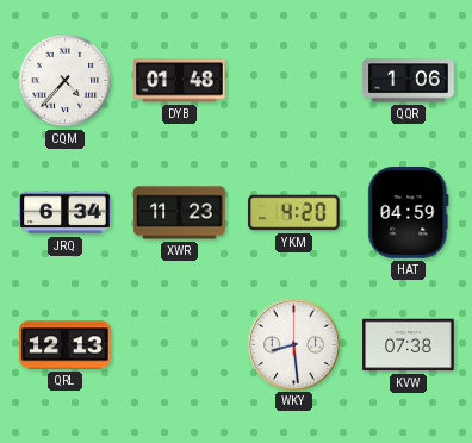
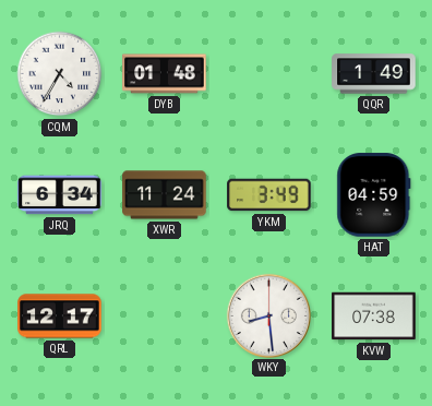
CQM: 4:37 -> 4:35
QQR: 1:06 -> 1:49
XWR: 11:23 -> 11:24
YKM: 4:20 -> 3:49
QRL: 12:13 -> 12:17
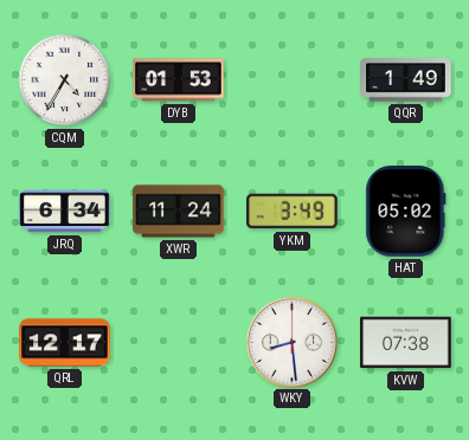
DYB: 01:48 -> 01:53
HAT: 04:59 -> 05:02
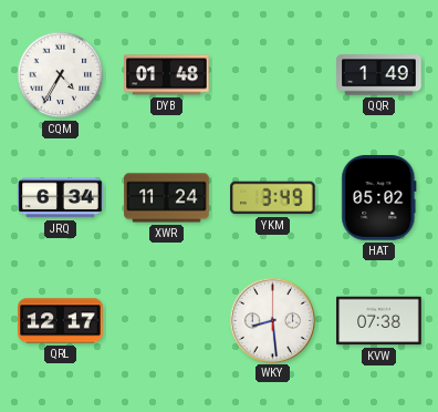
DYB: 01:53 -> 01:48
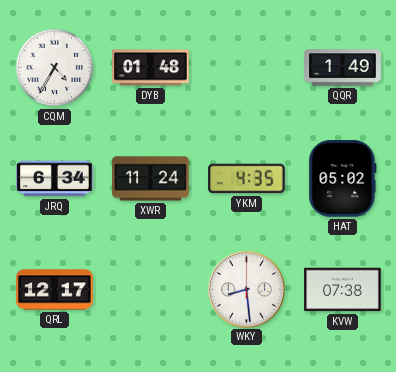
YKM: 3:49 -> 4:35
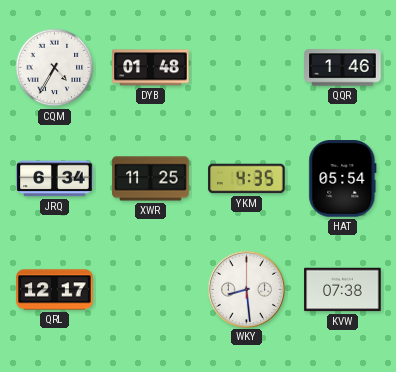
QQR: 1:49 -> 1:46
XWR: 11:24 -> 11:25
HAT: 05:02 -> 05:54
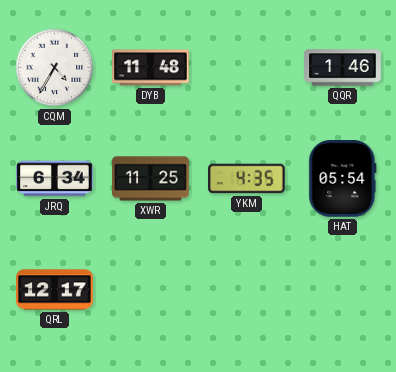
DYB: 01:48 -> 11:48
WKY: 8:29 -> none
KVW: 07:38 -> none
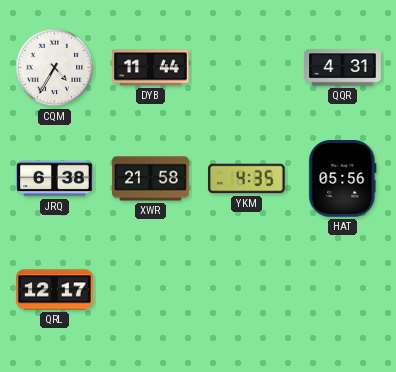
DYB: 11:48 -> 11:44
QQR: 1:46 -> 4:31
JRQ: 6:34 -> 6:38
XWR: 11:25 -> 21:58
HAT: 05:54 -> 05:56
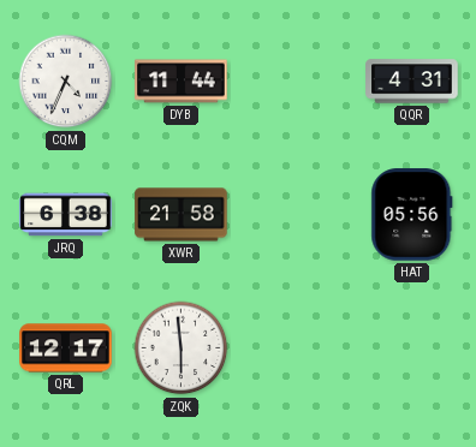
CQM: 4:35 -> 4:34
YKM: 4:35 -> none
ZQK: none -> 5:59
